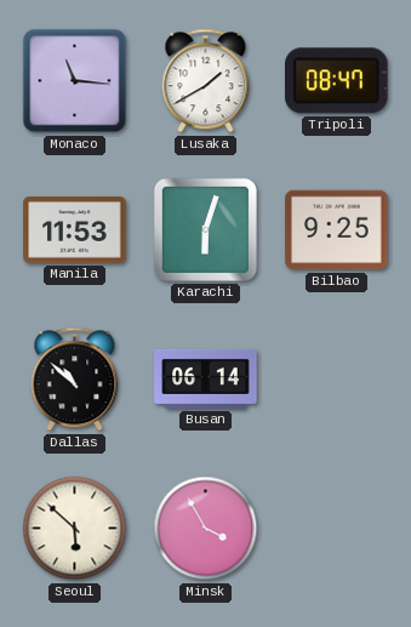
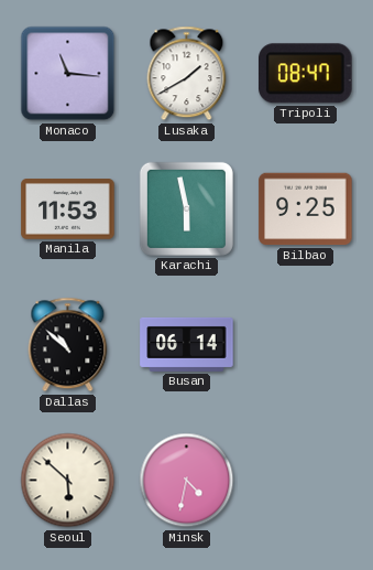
Karachi: 6:03 -> 5:58
Minsk: 3:55 -> 4:32
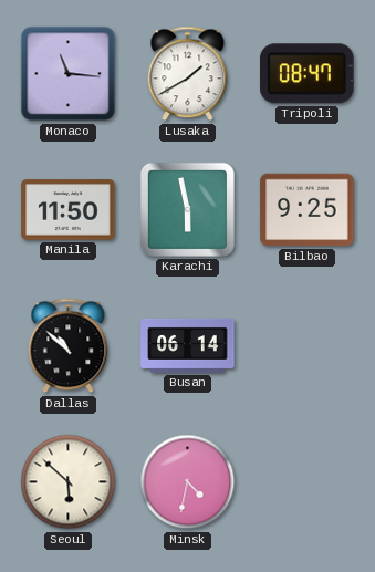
Manila: 11:53 -> 11:50
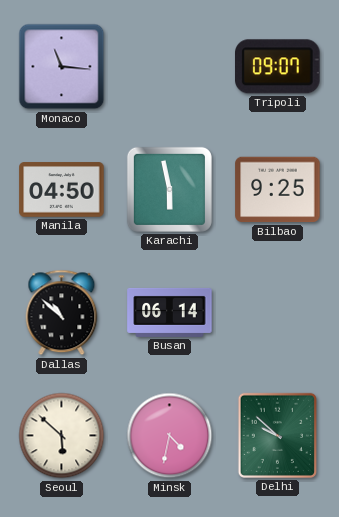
Lusaka: 1:40 -> none
Tripoli: 08:47 -> 09:07
Manila: 11:50 -> 04:50
Delhi: none -> 9:52
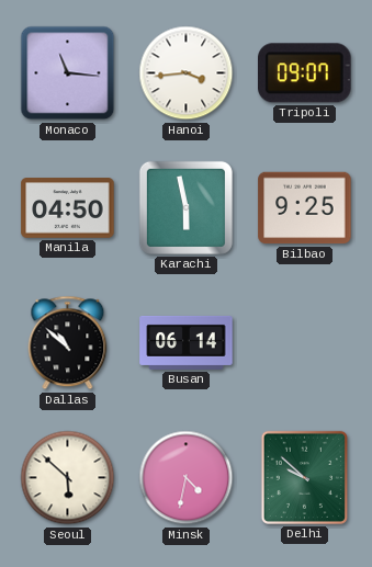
Hanoi: none -> 3:44
